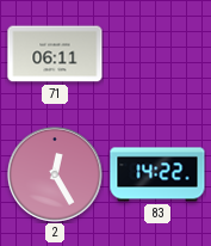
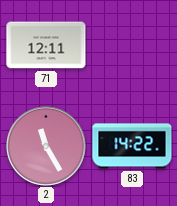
71: 06:11 -> 12:11
2: 12:25 -> 11:25
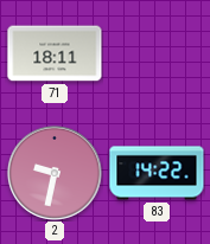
71: 12:11 -> 18:11
2: 11:25 -> 9:32
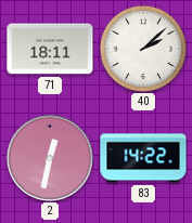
40: none -> 2:08
2: 9:32 -> 12:32
